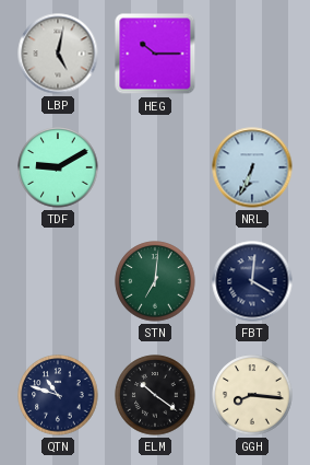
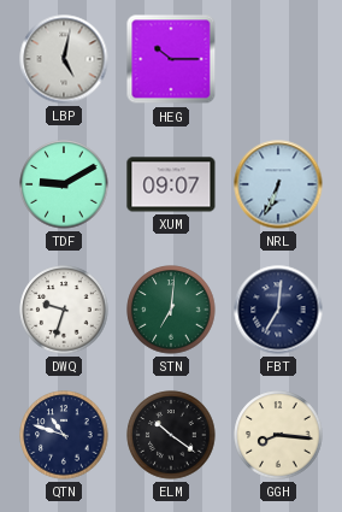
XUM: none -> 09:07
DWQ: none -> 9:33
FBT: 4:01 -> 7:01
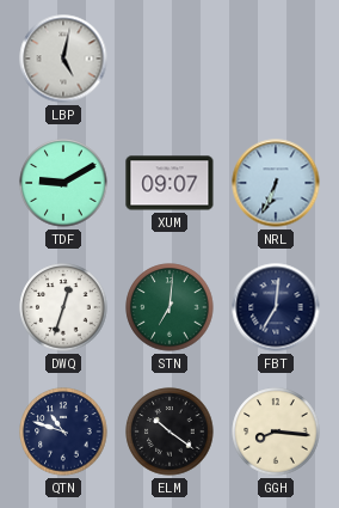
HEG: 10:15 -> none
DWQ: 9:33 -> 12:33
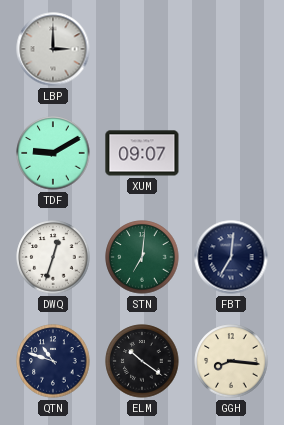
LBP: 5:02 -> 3:00
NRL: 6:34 -> none
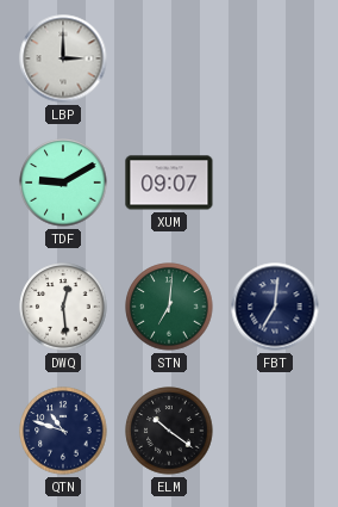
DWQ: 12:33 -> 12:29
GGH: 8:16 -> none
